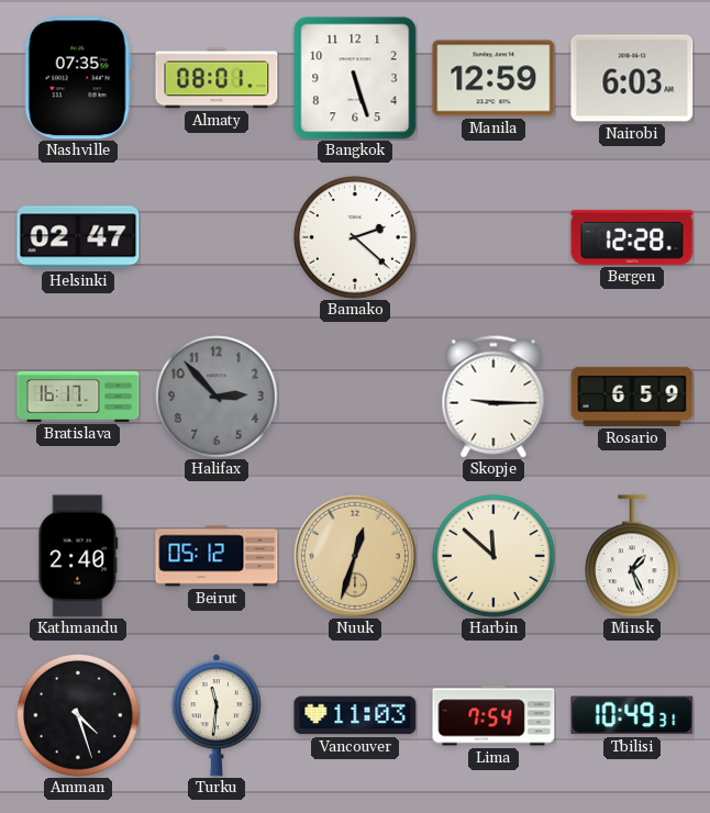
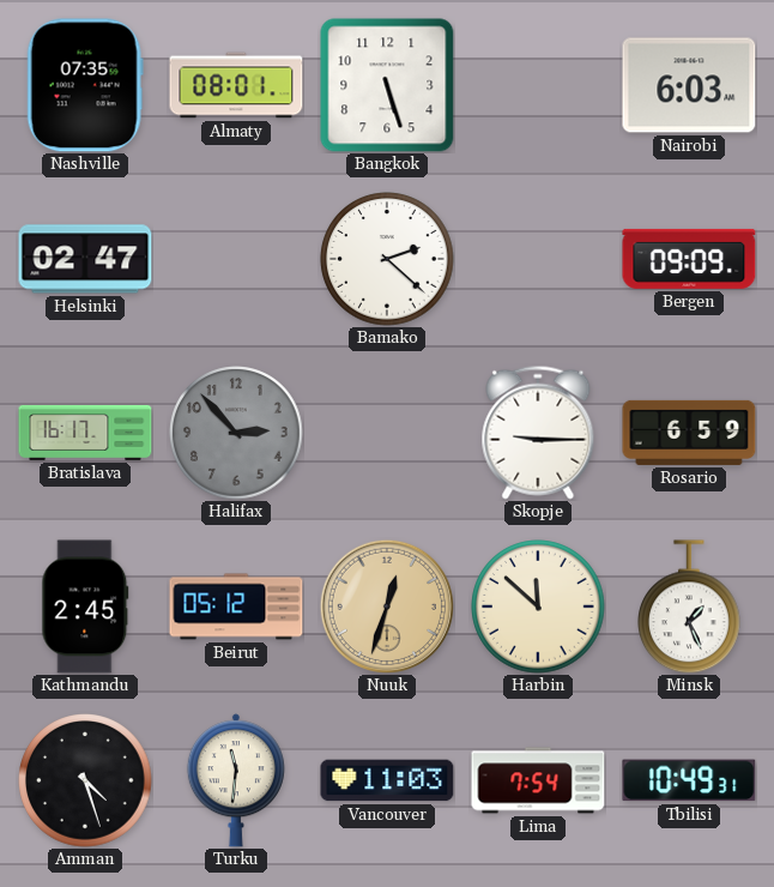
Manila: 12:59 -> none
Bergen: 12:28 -> 09:09
Kathmandu: 2:40 -> 2:45
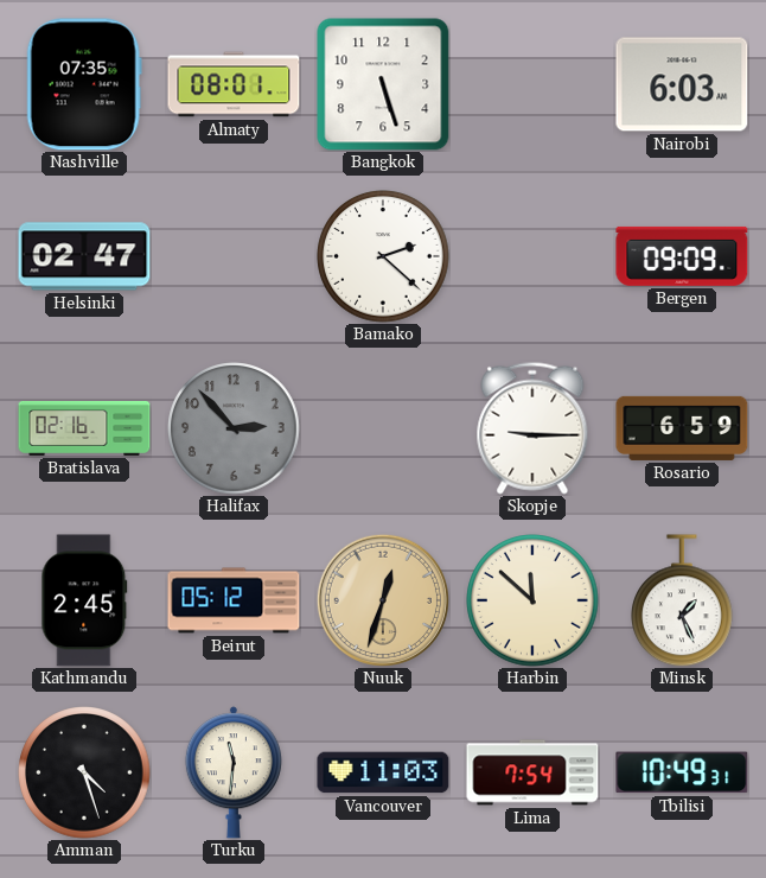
Bratislava: 16:17 -> 02:16
